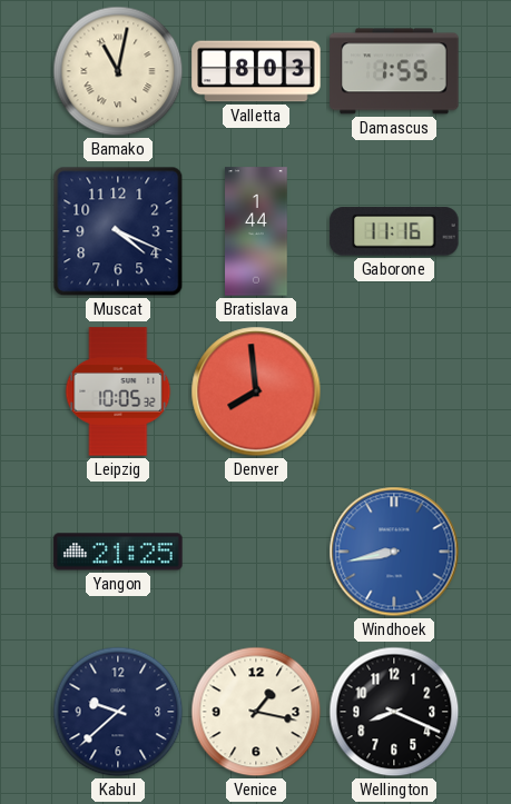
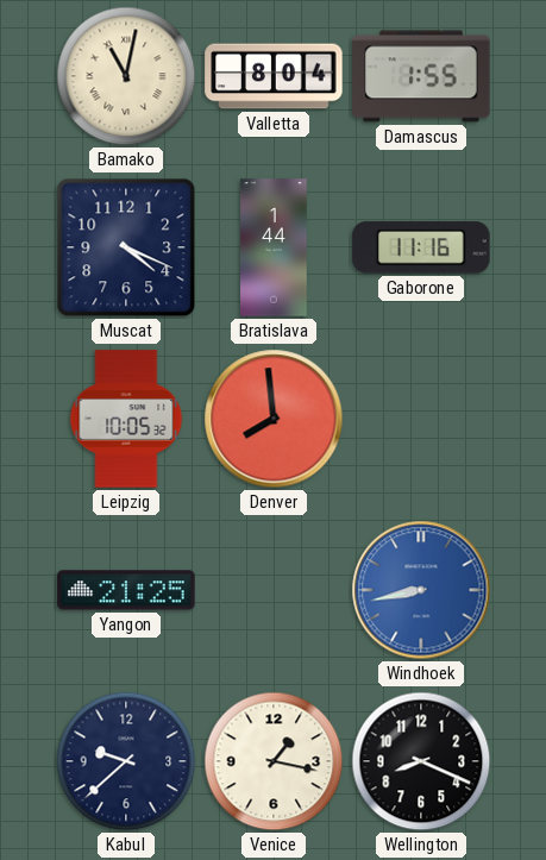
Valletta: 8:03 -> 8:04
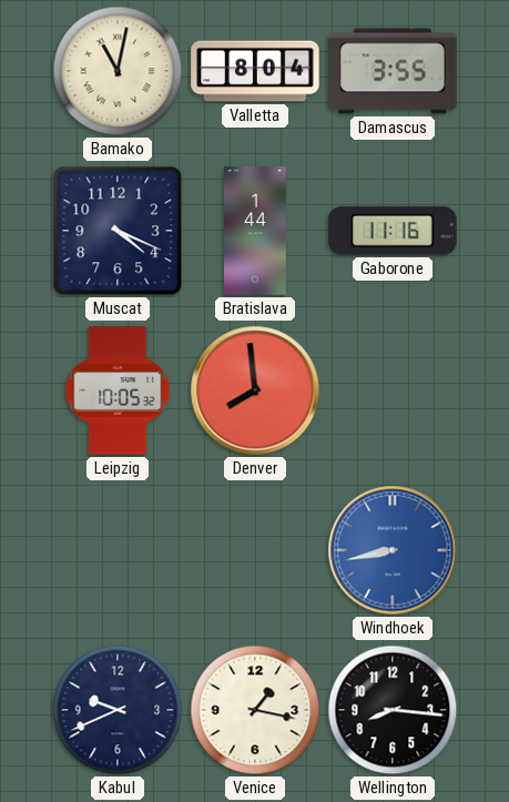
Damascus: 1:55 -> 3:55
Yangon: 21:25 -> none
Kabul: 9:38 -> 9:41
Wellington: 8:19 -> 8:16
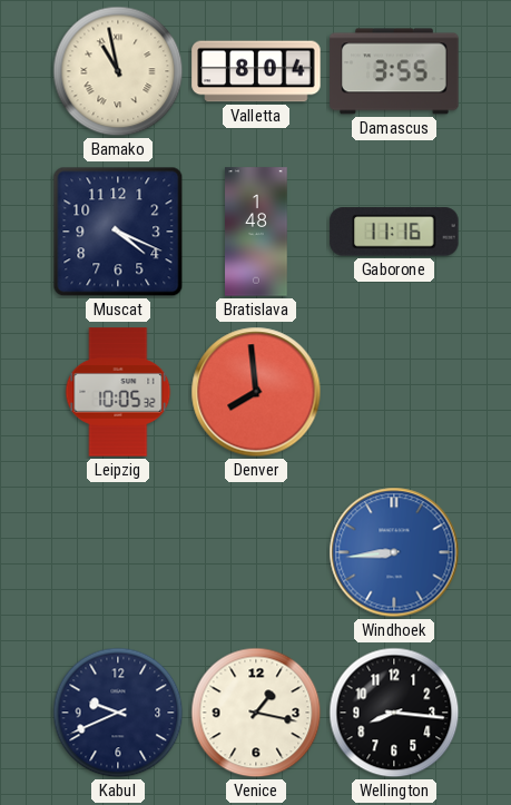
Bamako: 11:02 -> 10:58
Bratislava: 1:44 -> 1:48
Windhoek: 8:43 -> 8:44
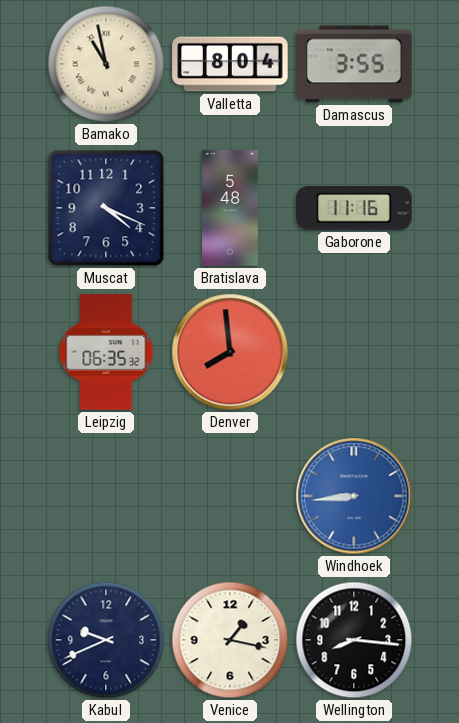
Bratislava: 1:48 -> 5:48
Leipzig: 10:05 -> 06:35
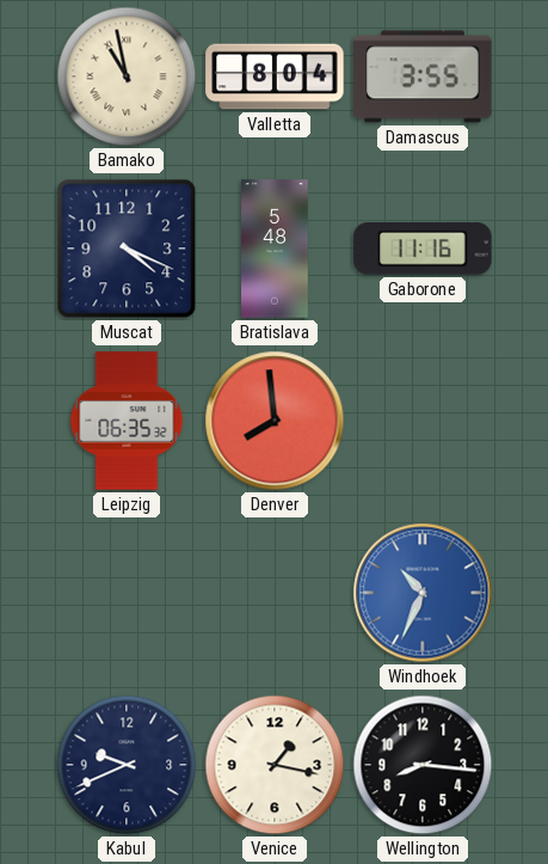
Windhoek: 8:44 -> 10:34
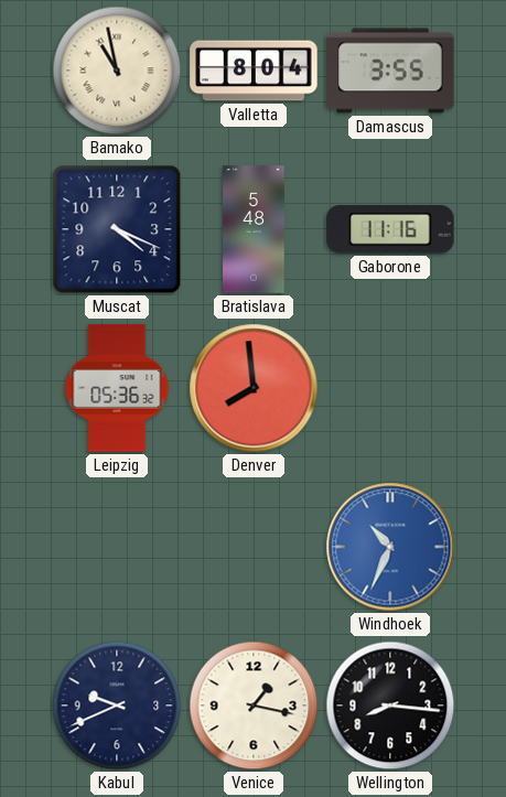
Leipzig: 06:35 -> 05:36
